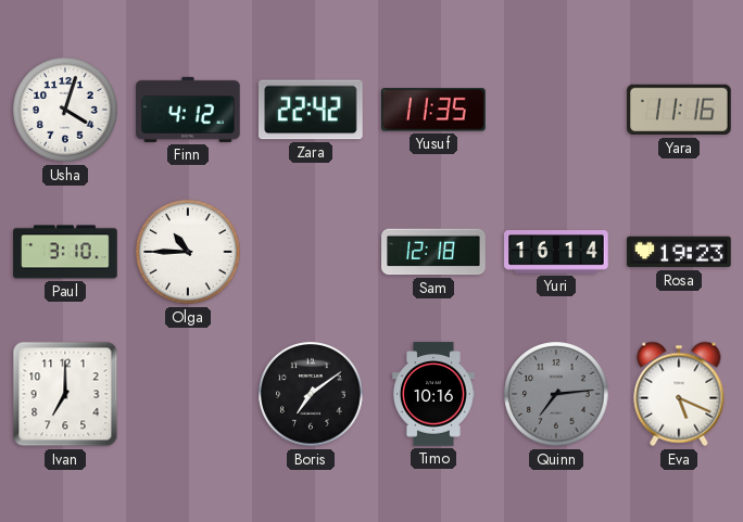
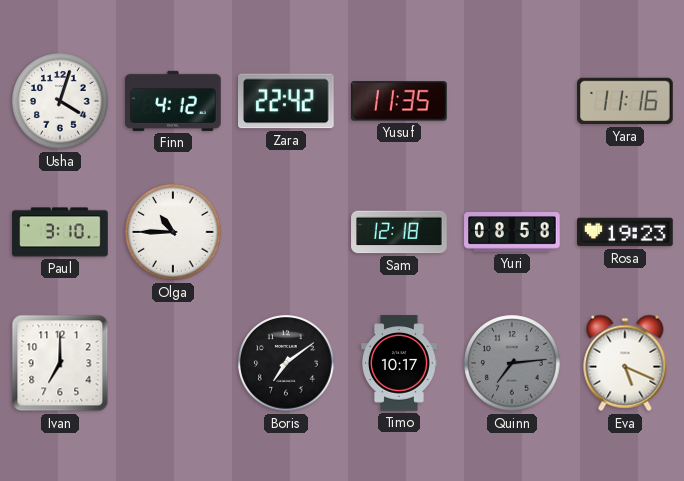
Yuri: 16:14 -> 08:58
Timo: 10:16 -> 10:17
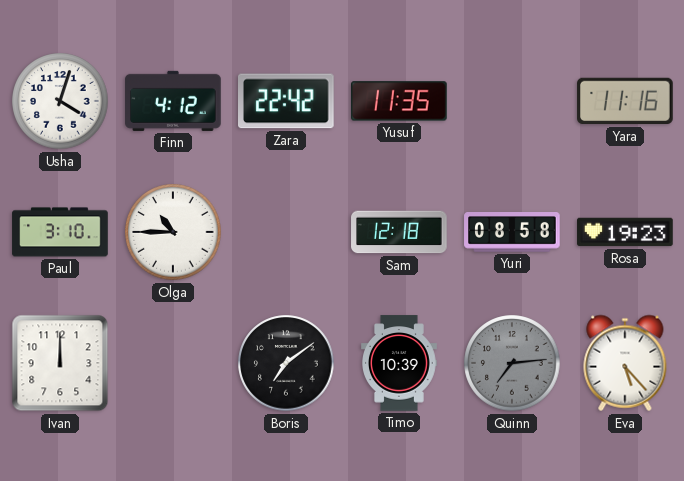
Ivan: 7:00 -> 12:00
Timo: 10:17 -> 10:39
Eva: 5:19 -> 5:23
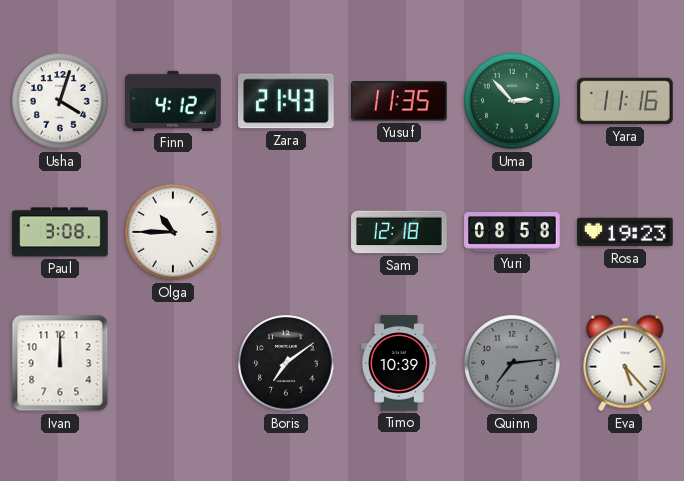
Zara: 22:42 -> 21:43
Uma: none -> 2:53
Paul: 3:10 -> 3:08
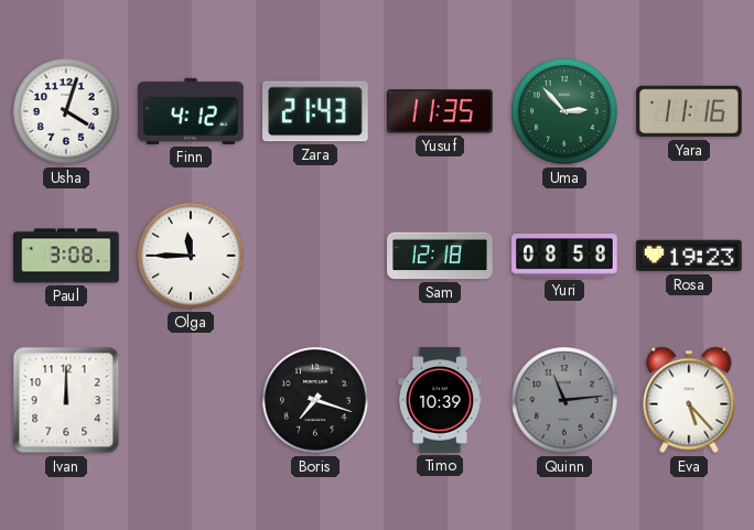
Olga: 10:45 -> 11:45
Boris: 7:09 -> 7:18
Quinn: 7:14 -> 11:14
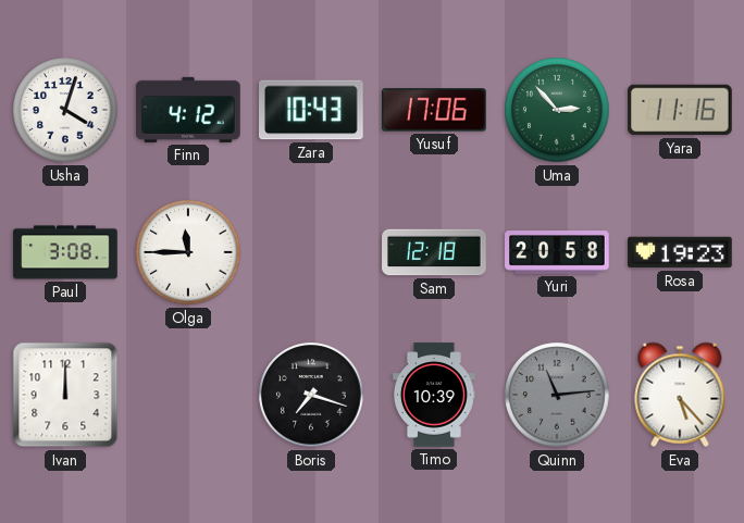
Zara: 21:43 -> 10:43
Yusuf: 11:35 -> 17:06
Yuri: 08:58 -> 20:58
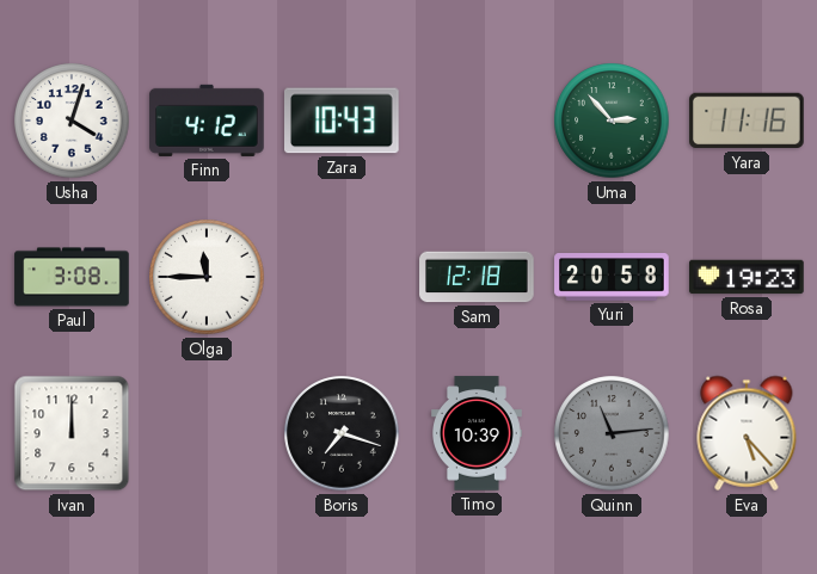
Yusuf: 17:06 -> none
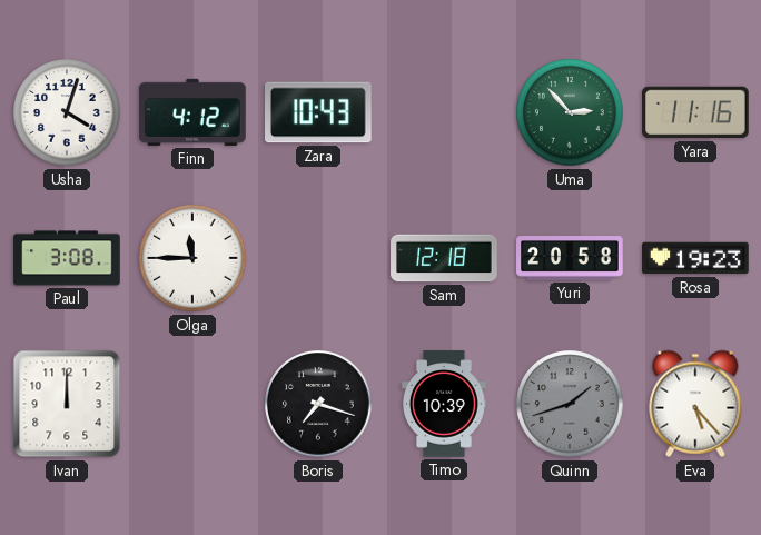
Quinn: 11:14 -> 1:42
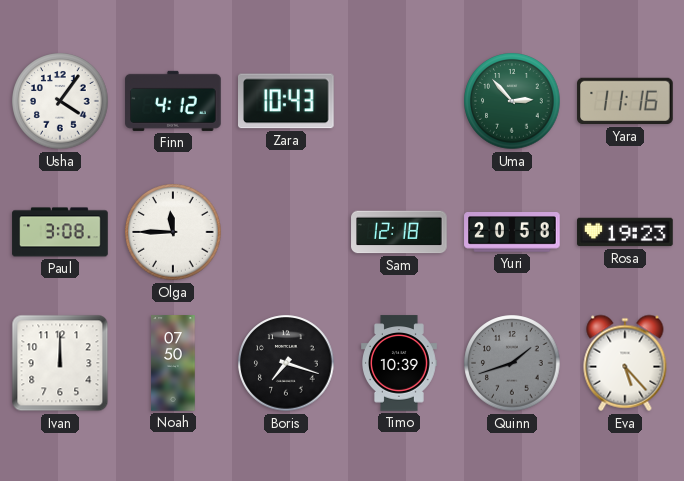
Usha: 4:03 -> 4:06
Noah: none -> 07:50
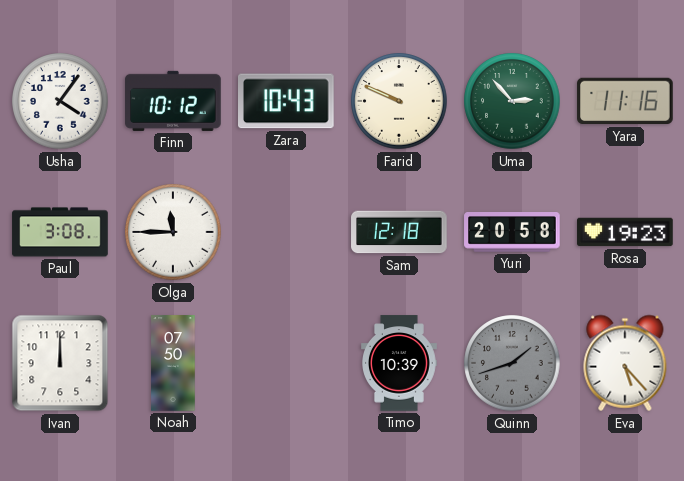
Finn: 4:12 -> 10:12
Farid: none -> 9:49
Boris: 7:18 -> none
